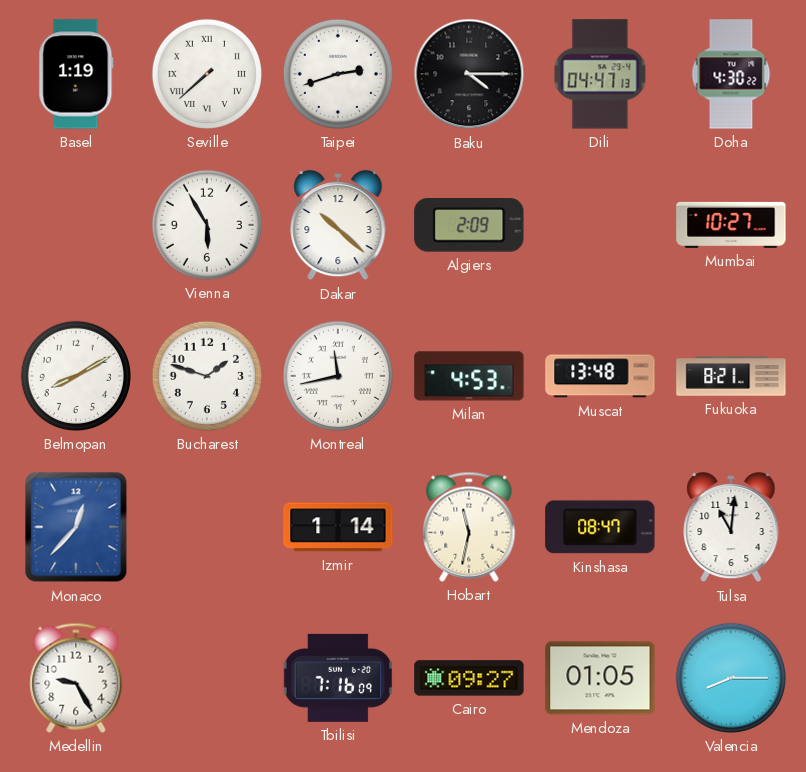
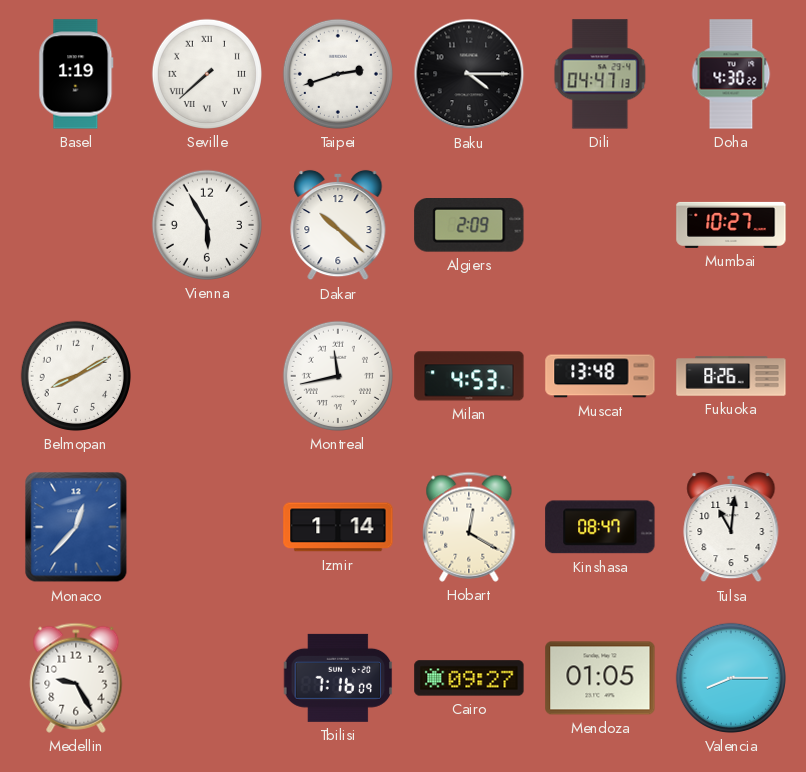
Bucharest: 1:48 -> none
Fukuoka: 8:21 -> 8:26
Hobart: 11:32 -> 12:20
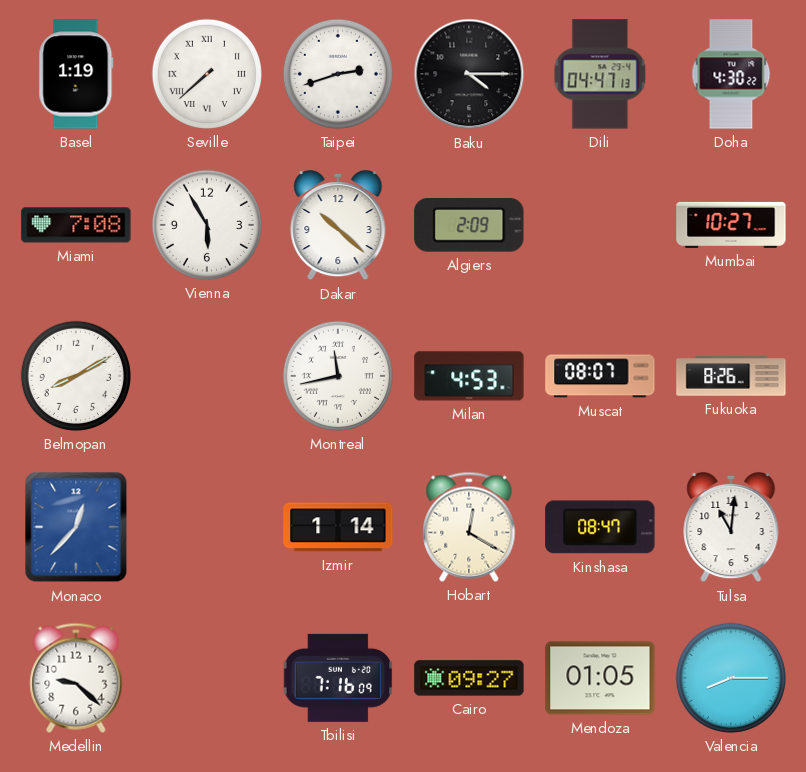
Miami: none -> 7:08
Muscat: 13:48 -> 08:07
Medellin: 9:25 -> 9:22
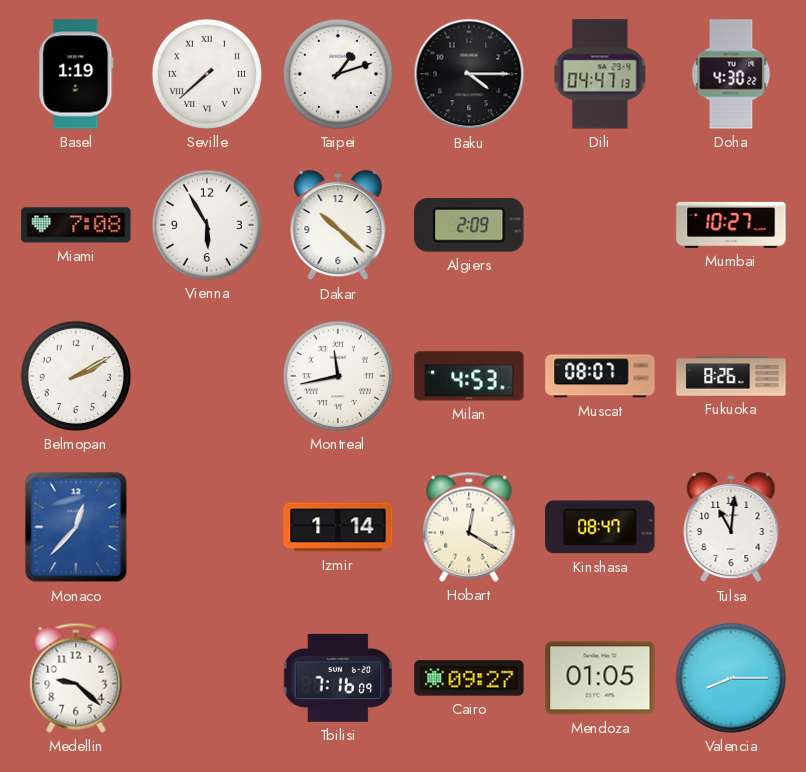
Taipei: 2:42 -> 1:12
Belmopan: 8:10 -> 2:10
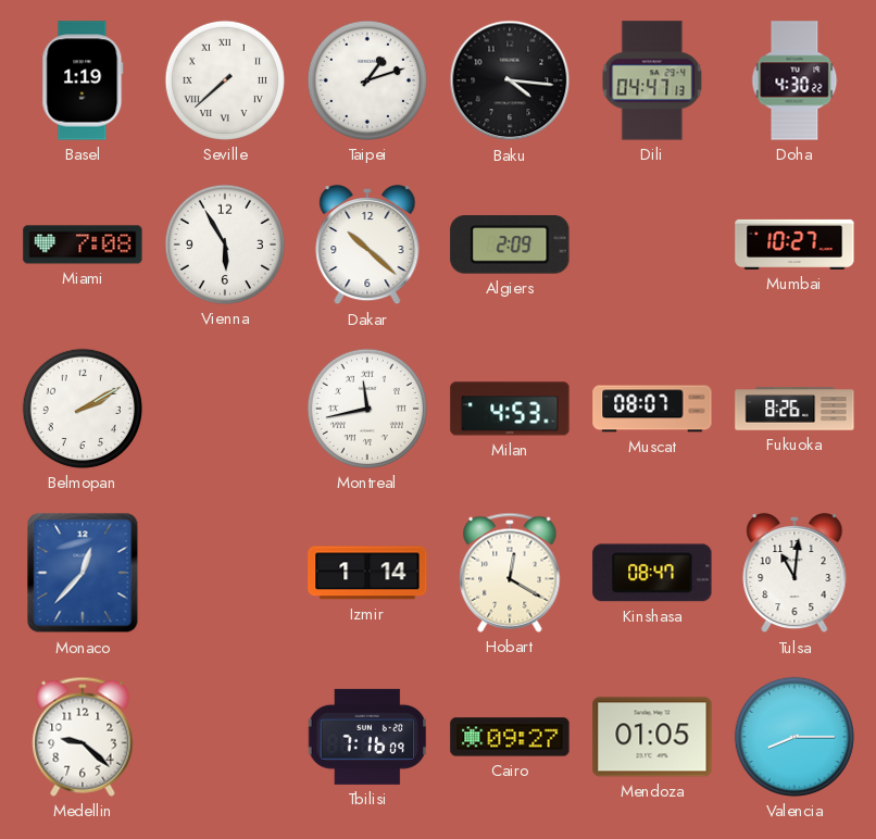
Baku: 4:15 -> 4:16
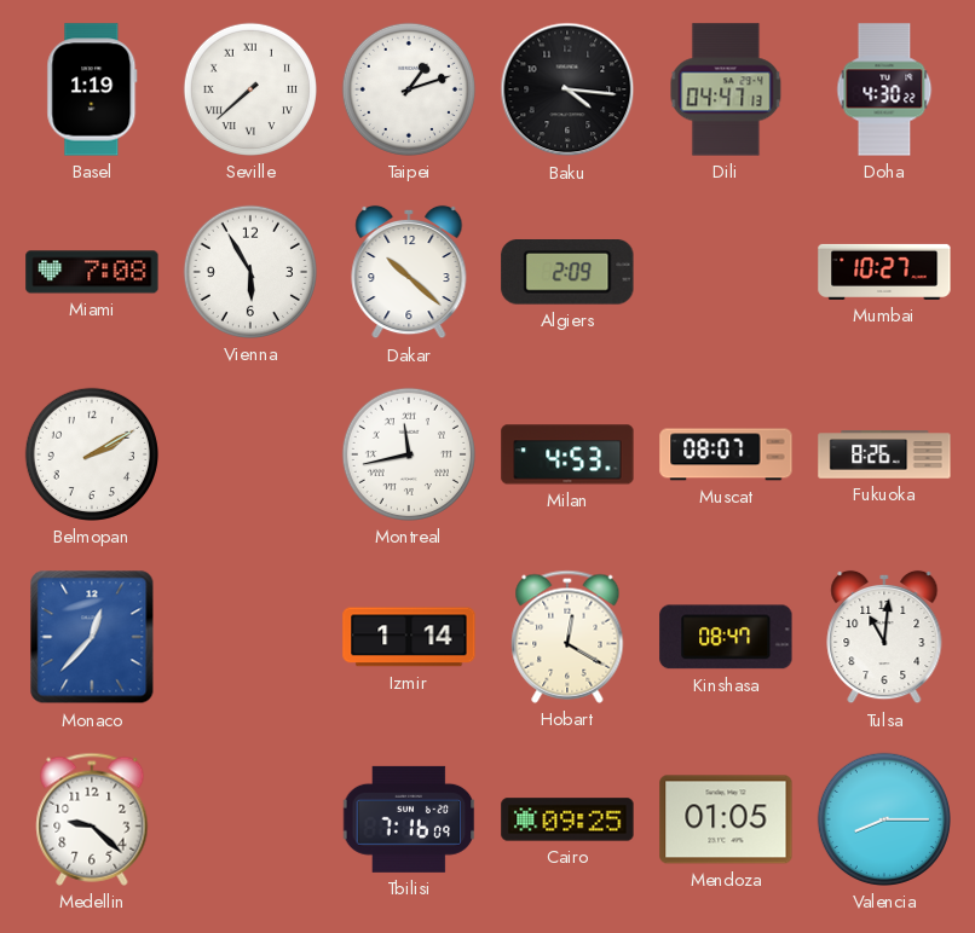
Cairo: 09:27 -> 09:25
